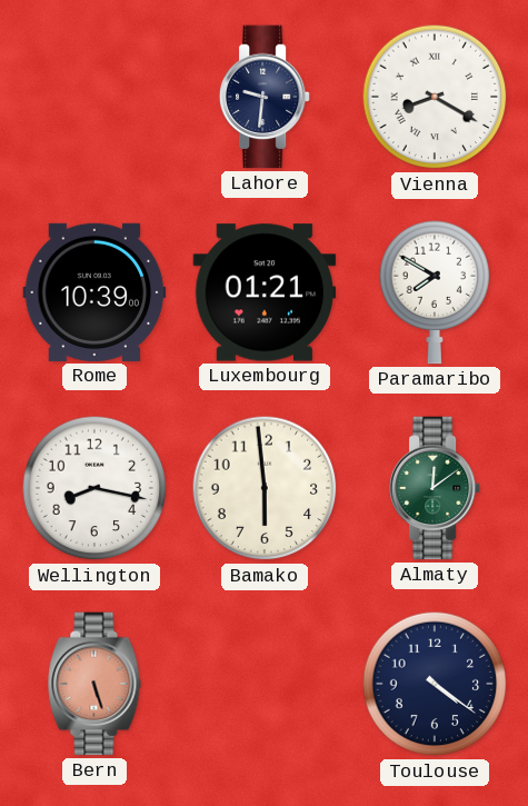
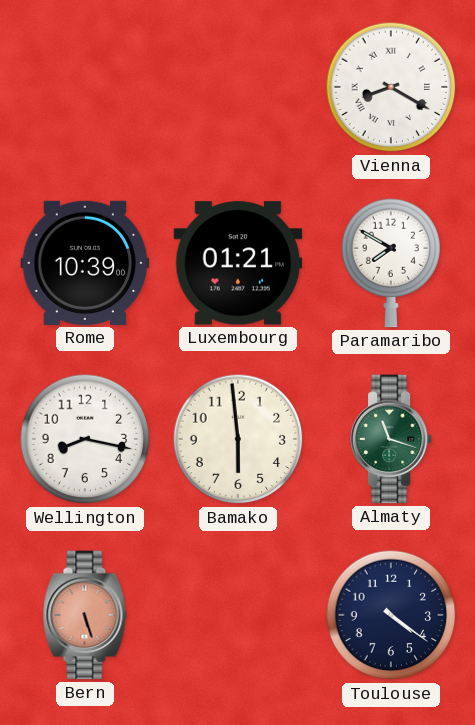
Lahore: 9:31 -> none
Almaty: 12:09 -> 11:18
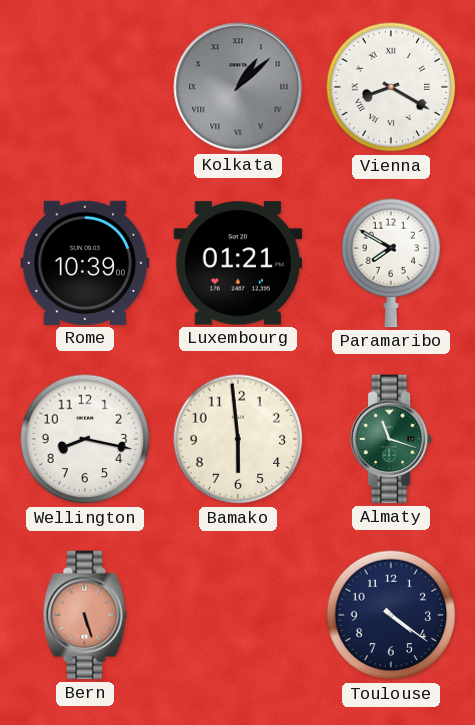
Kolkata: none -> 1:08
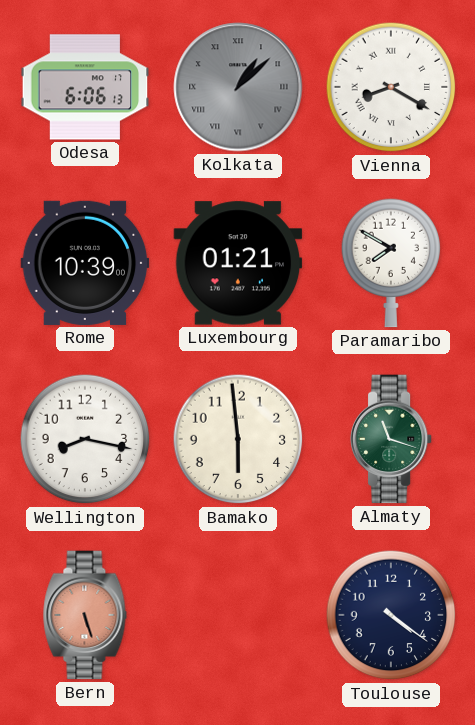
Odesa: none -> 6:06
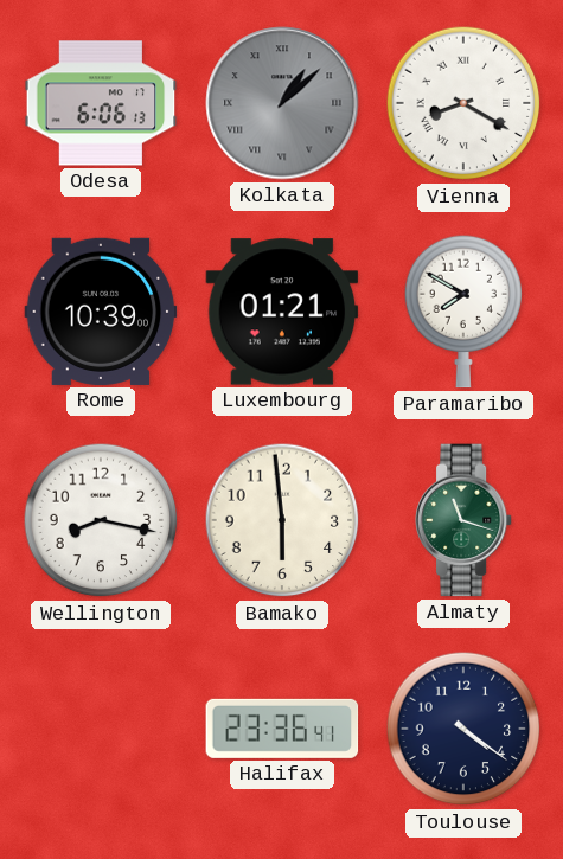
Bern: 5:27 -> none
Halifax: none -> 23:36
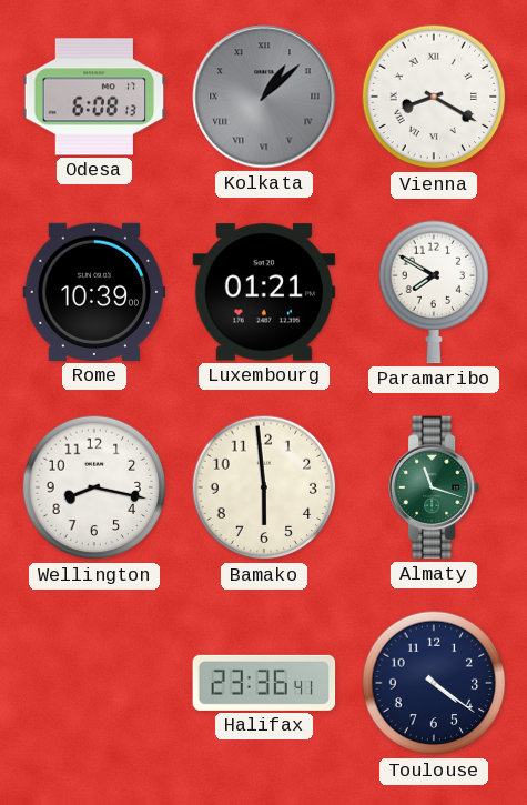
Odesa: 6:06 -> 6:08
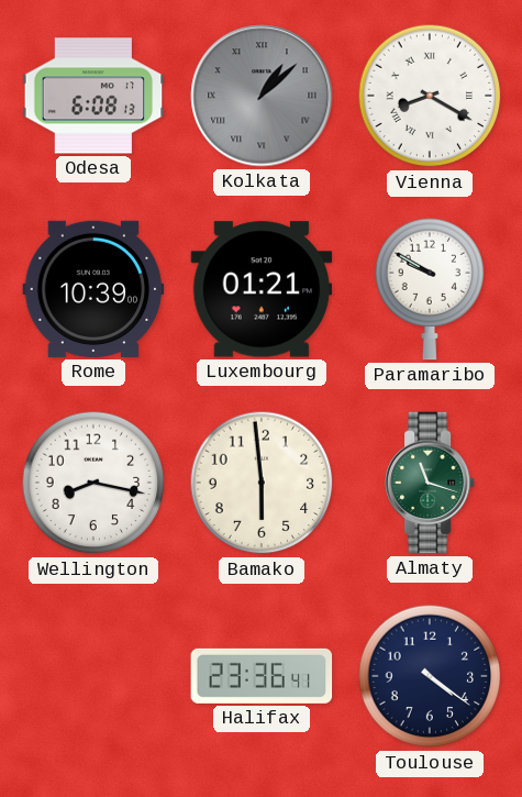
Paramaribo: 7:50 -> 9:50
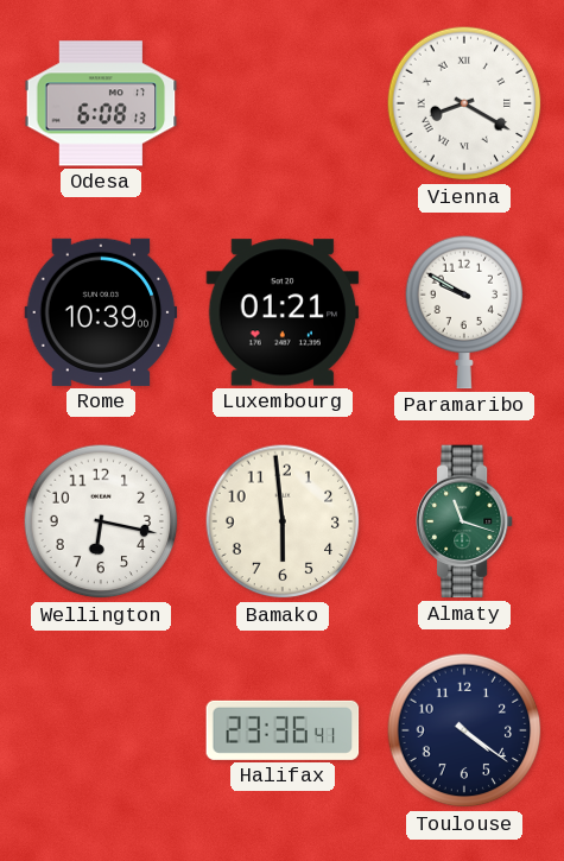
Kolkata: 1:08 -> none
Wellington: 8:17 -> 6:17
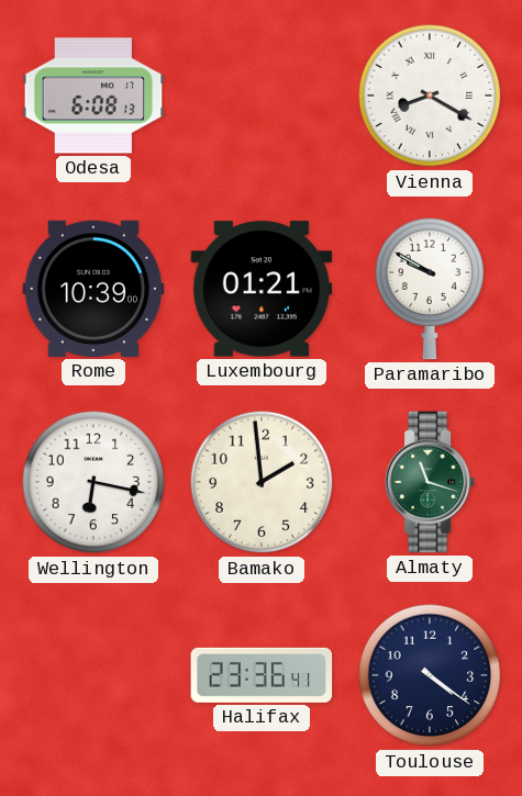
Bamako: 5:59 -> 1:59
